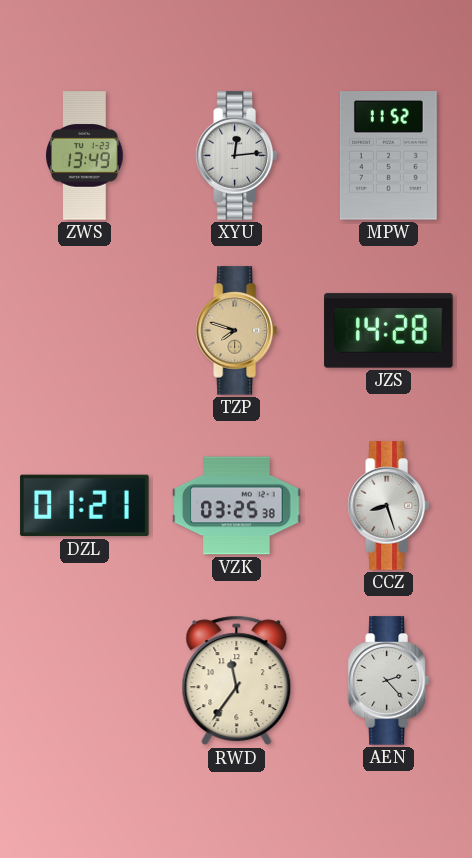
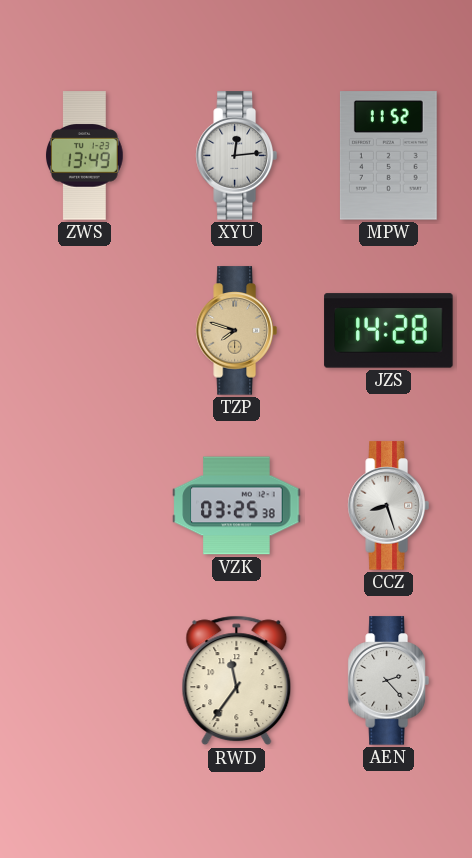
DZL: 01:21 -> none
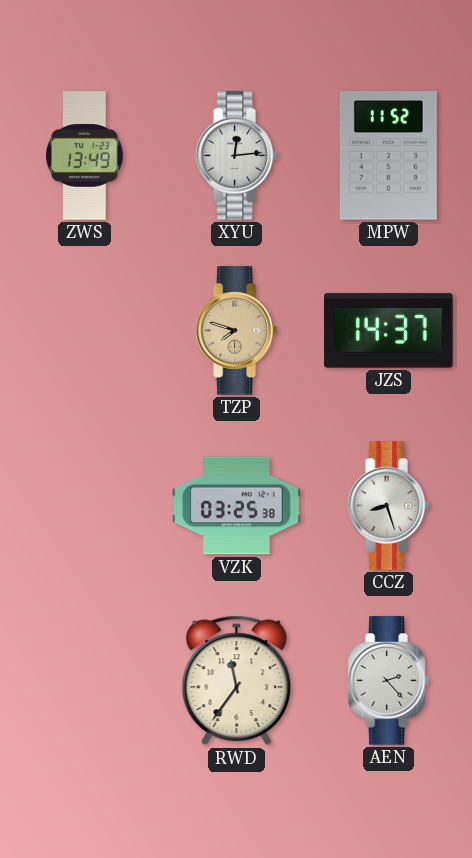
JZS: 14:28 -> 14:37
